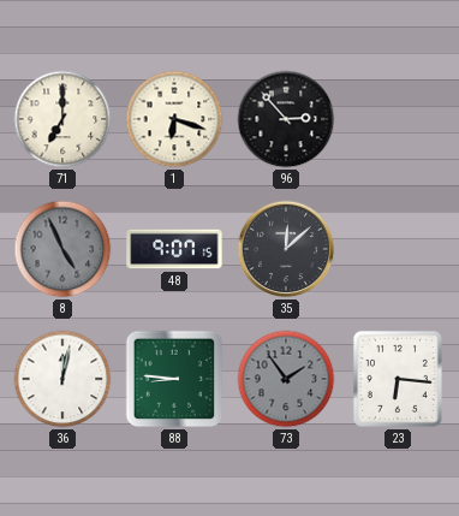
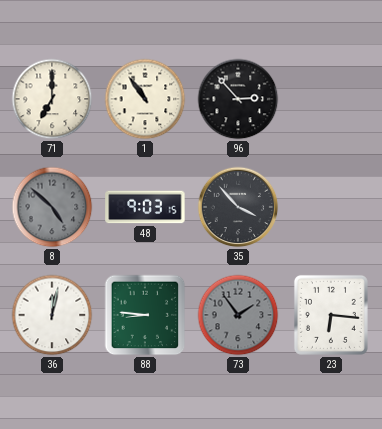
1: 6:18 -> 10:54
8: 4:56 -> 4:52
48: 9:07 -> 9:03
35: 12:08 -> 3:53
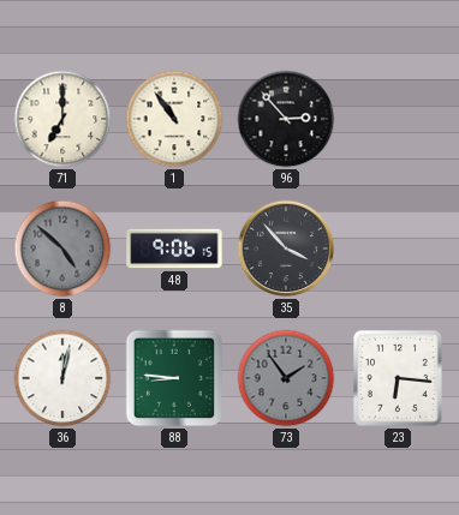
48: 9:03 -> 9:06
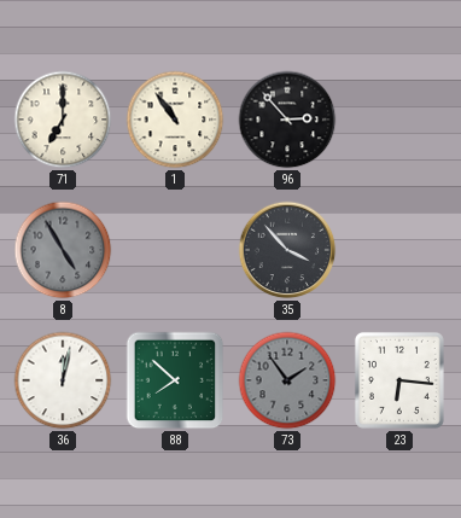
8: 4:52 -> 4:55
48: 9:06 -> none
88: 8:46 -> 7:52
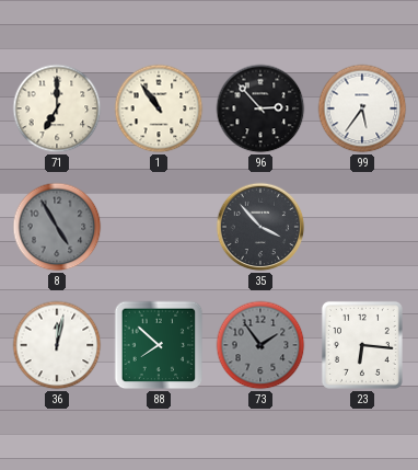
99: none -> 5:36
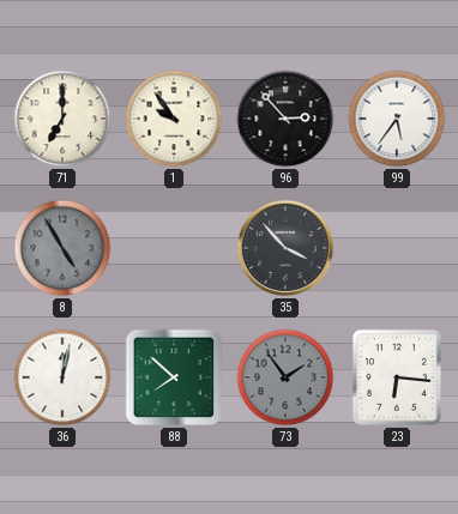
1: 10:54 -> 9:54
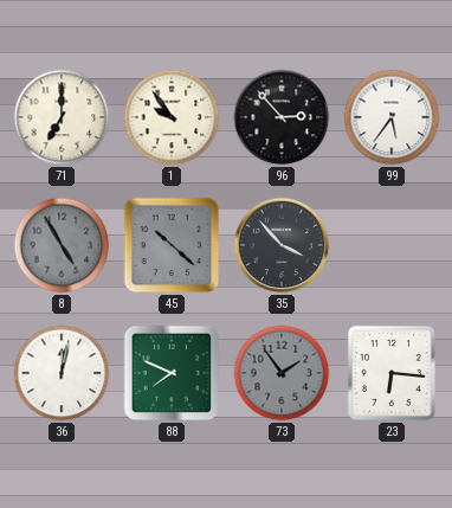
45: none -> 10:22
88: 7:52 -> 7:49
